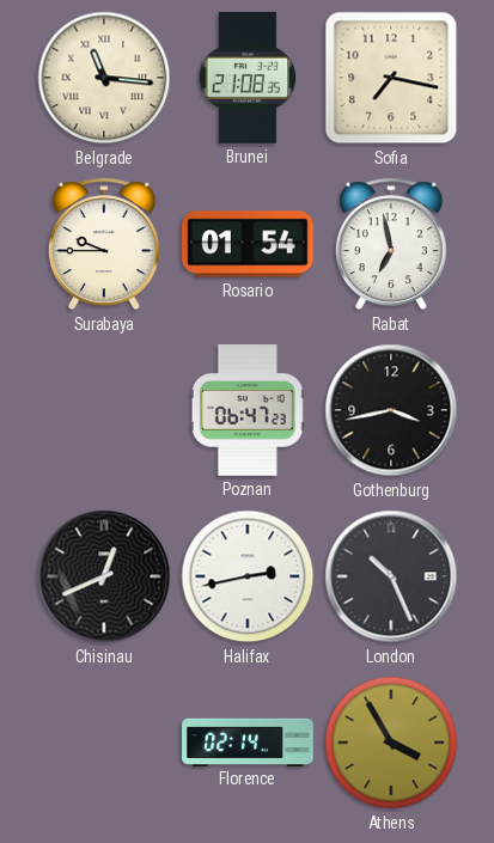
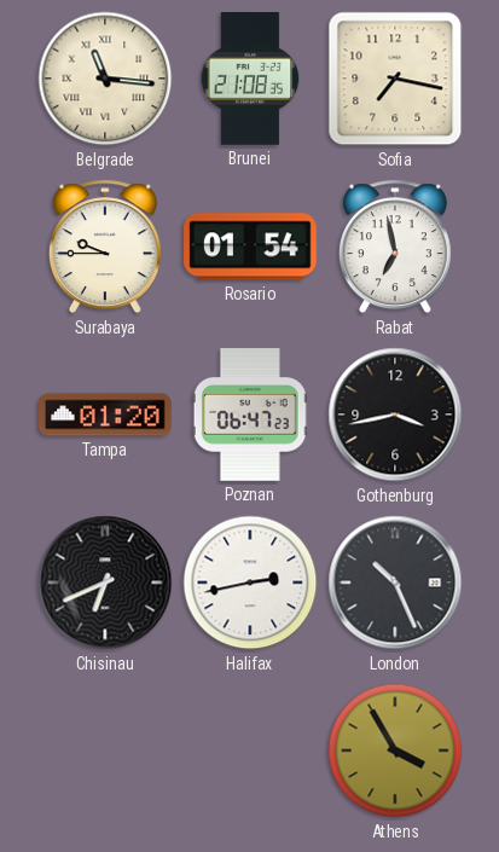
Tampa: none -> 01:20
Chisinau: 12:41 -> 6:41
Florence: 02:14 -> none
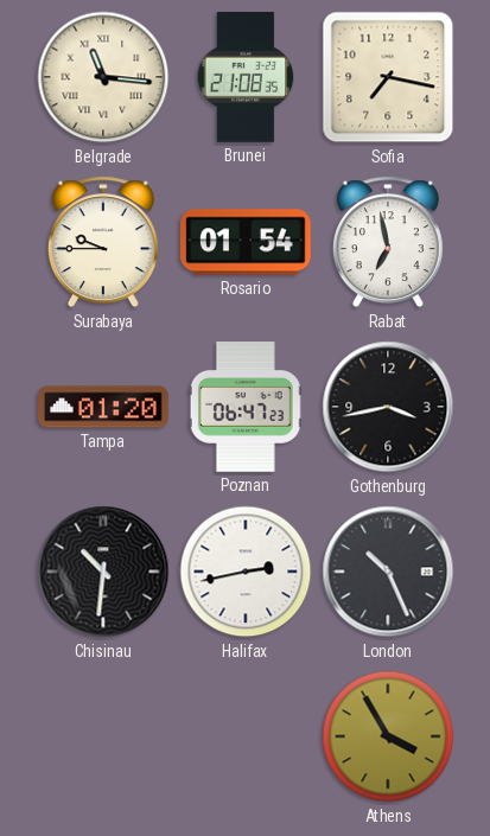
Chisinau: 6:41 -> 10:31
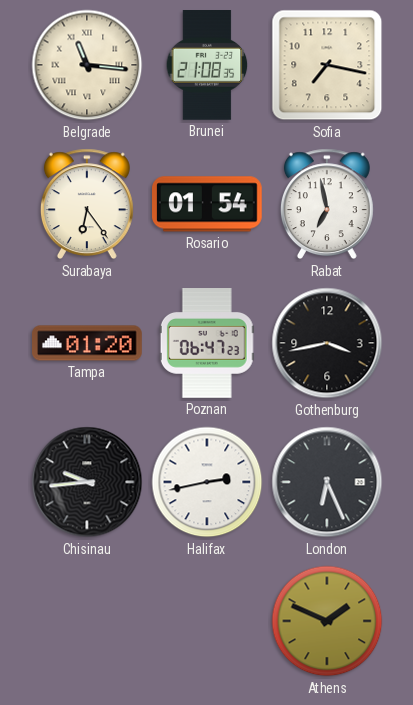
Surabaya: 9:45 -> 6:24
Chisinau: 10:31 -> 9:44
London: 10:26 -> 6:26
Athens: 3:55 -> 1:49
